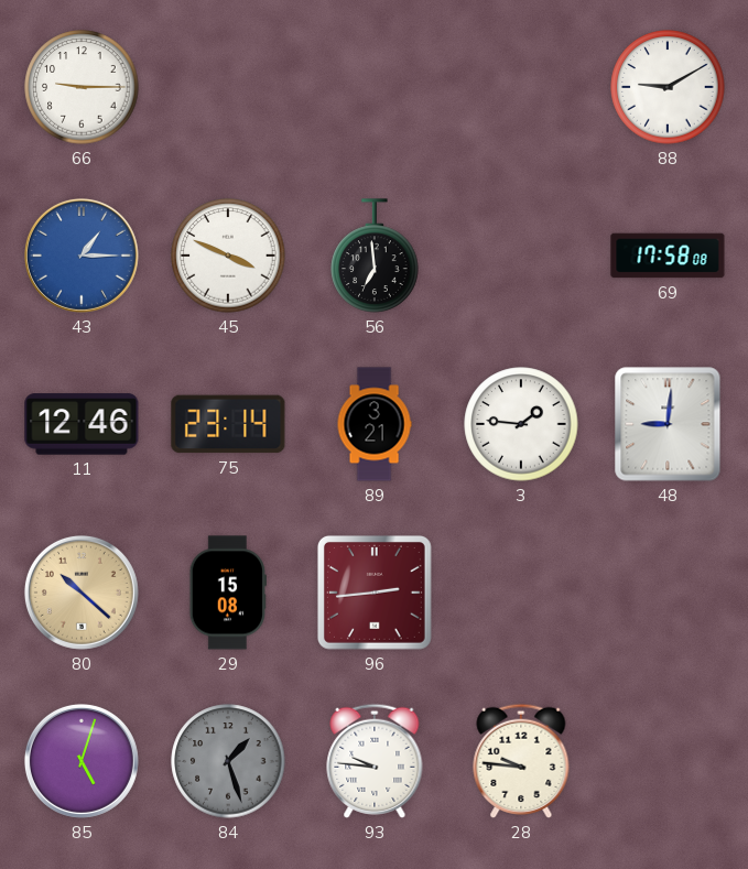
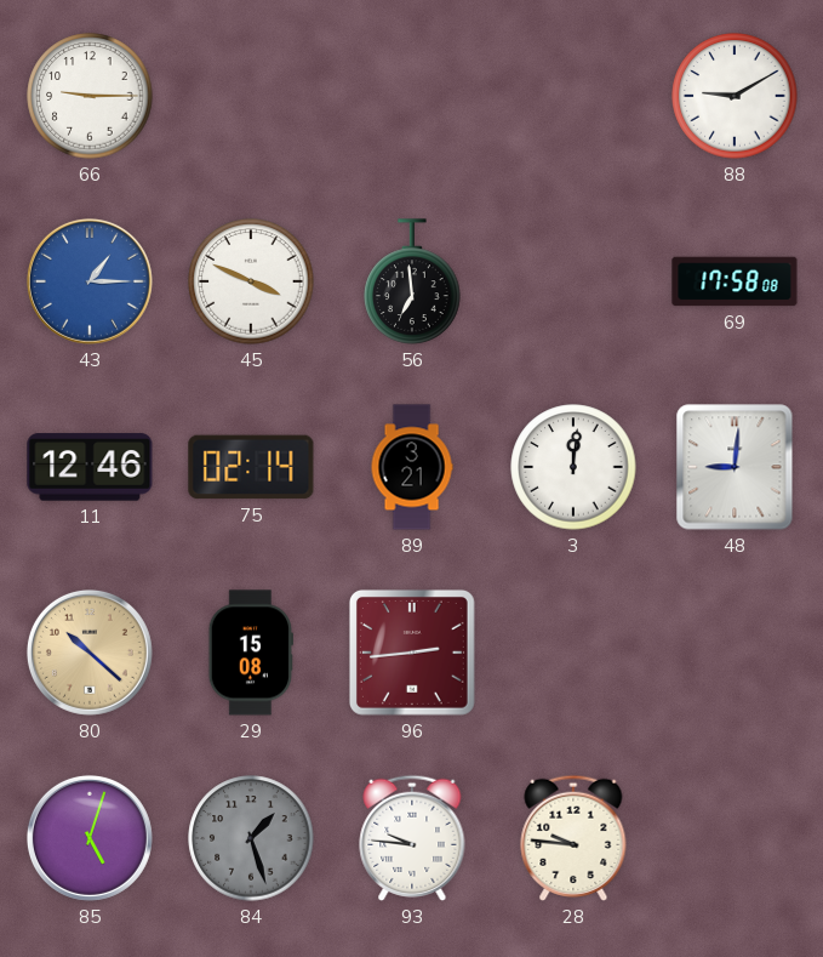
75: 23:14 -> 02:14
3: 1:46 -> 12:01
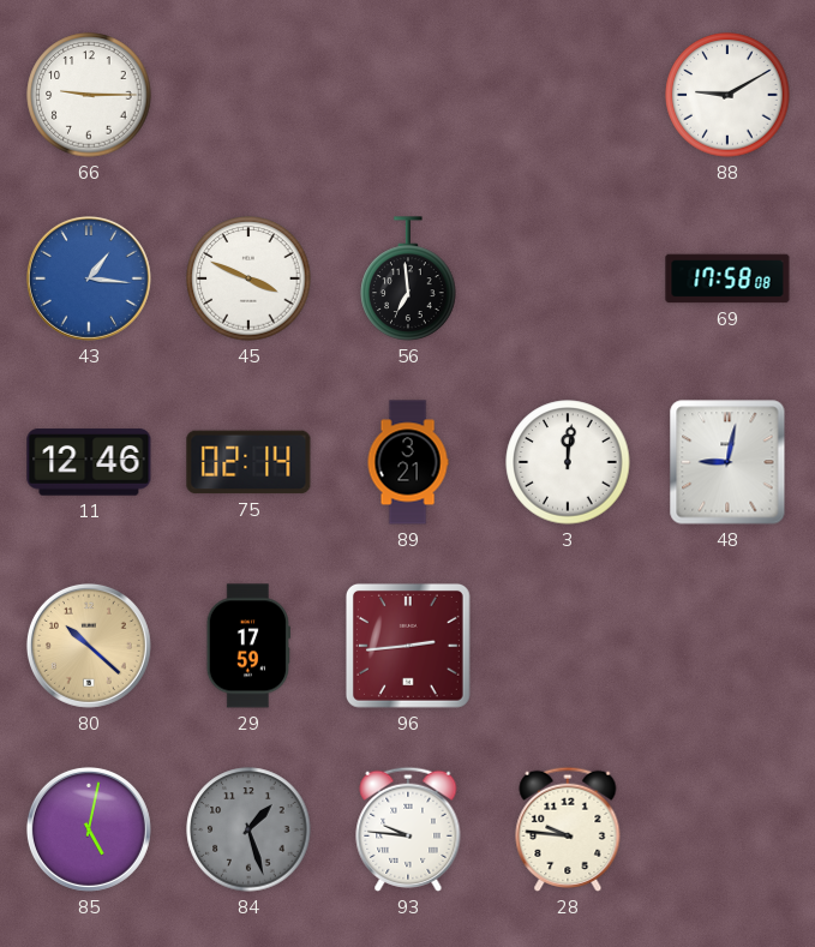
43: 1:15 -> 1:16
48: 9:01 -> 9:02
29: 15:08 -> 17:59
85: 5:03 -> 5:02
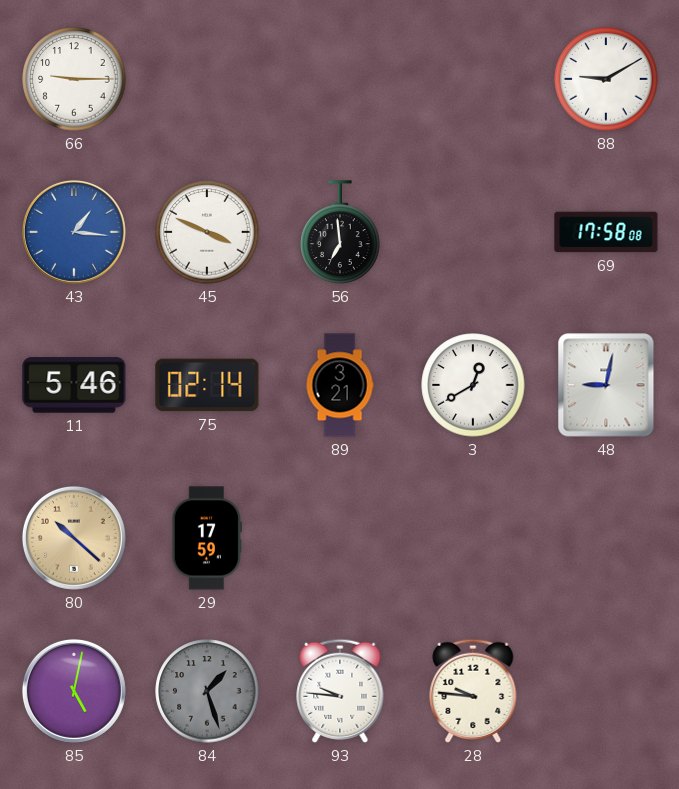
11: 12:46 -> 5:46
3: 12:01 -> 12:40
96: 2:44 -> none
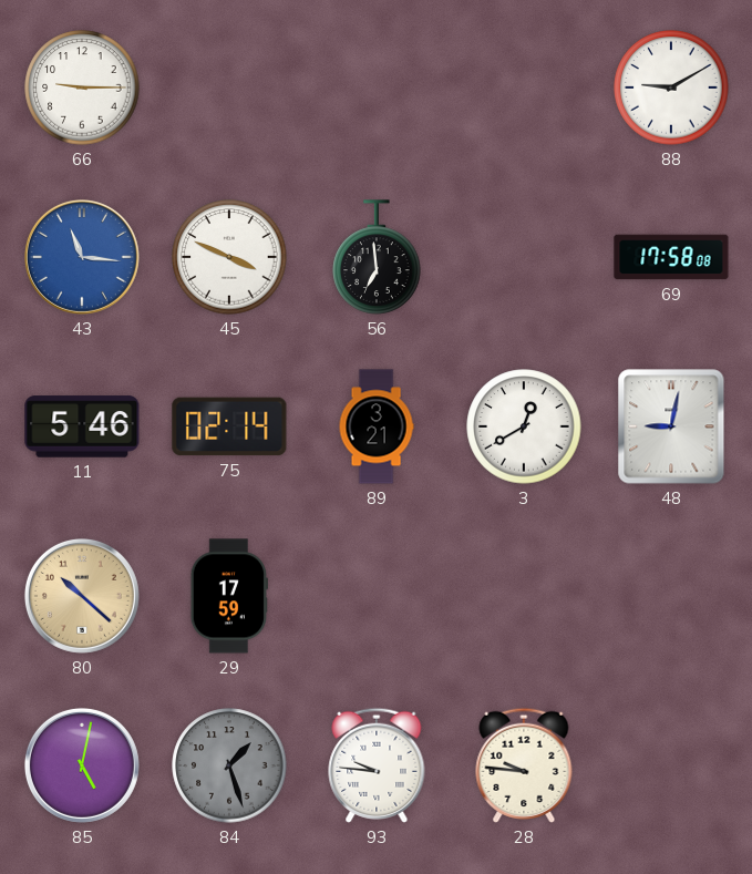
43: 1:16 -> 11:16
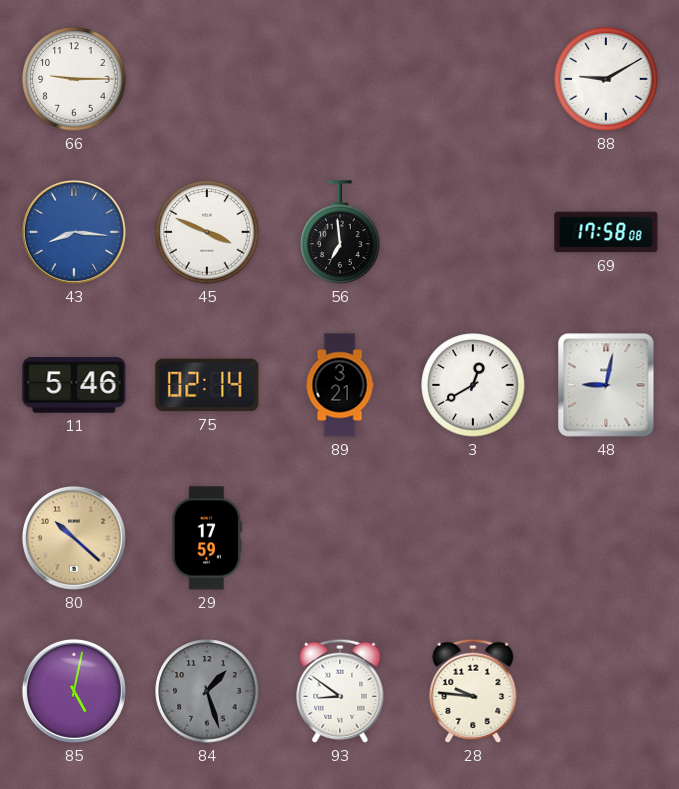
43: 11:16 -> 8:16
93: 9:46 -> 8:51
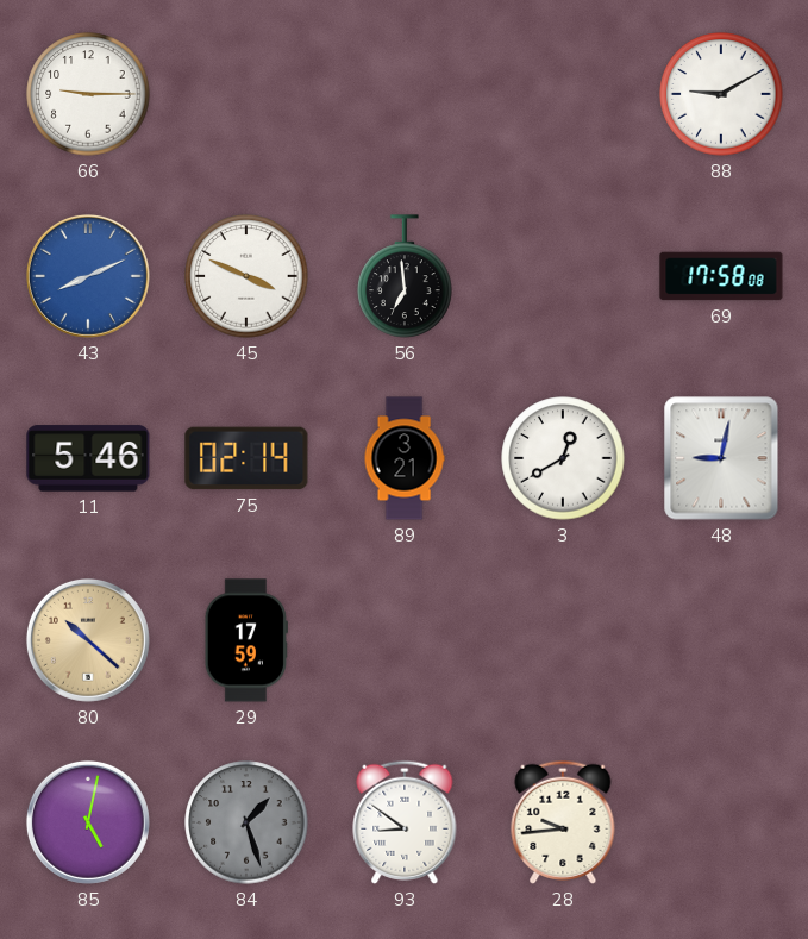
43: 8:16 -> 8:11
28: 9:46 -> 9:44
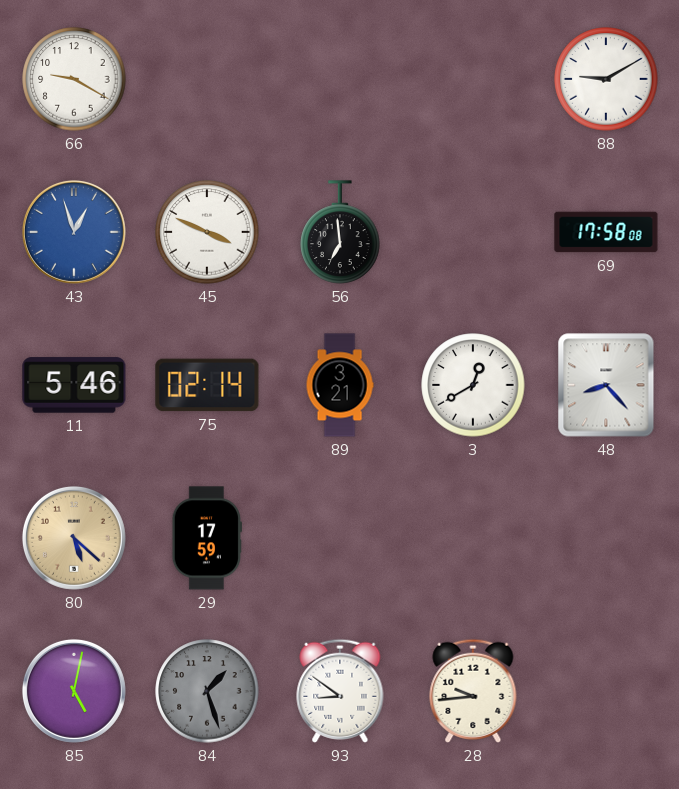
66: 9:15 -> 9:20
43: 8:11 -> 12:57
48: 9:02 -> 8:23
80: 10:22 -> 5:22
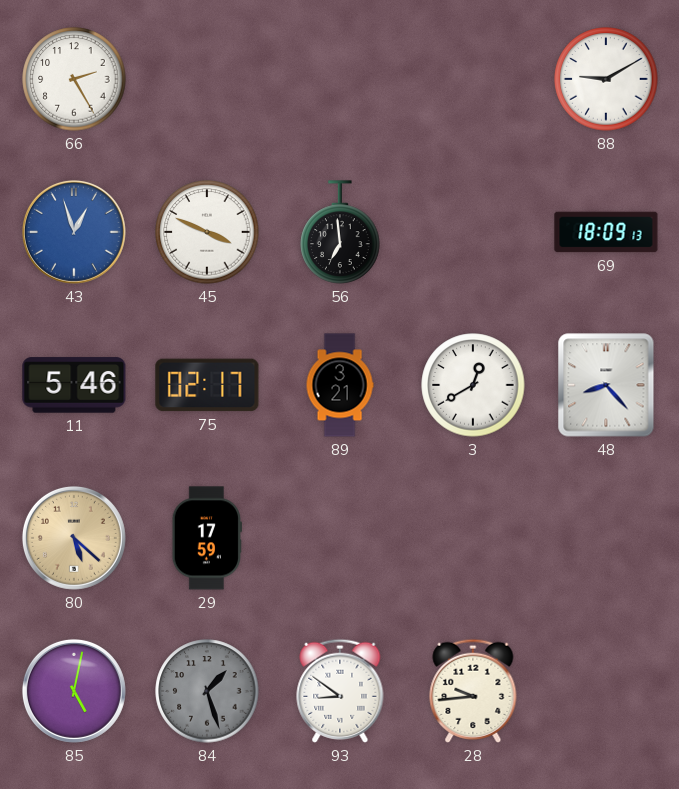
66: 9:20 -> 2:25
69: 17:58 -> 18:09
75: 02:14 -> 02:17
